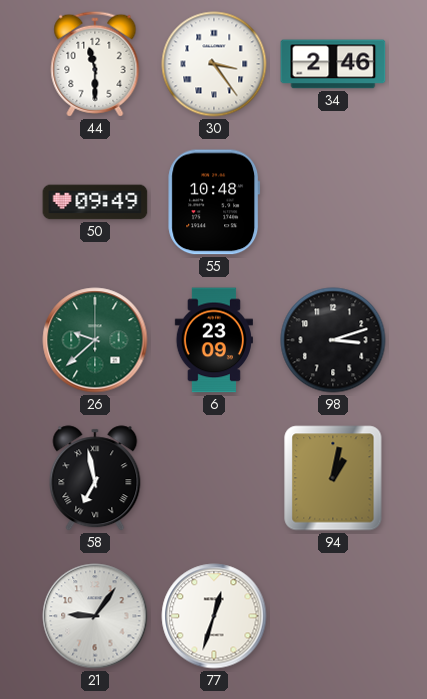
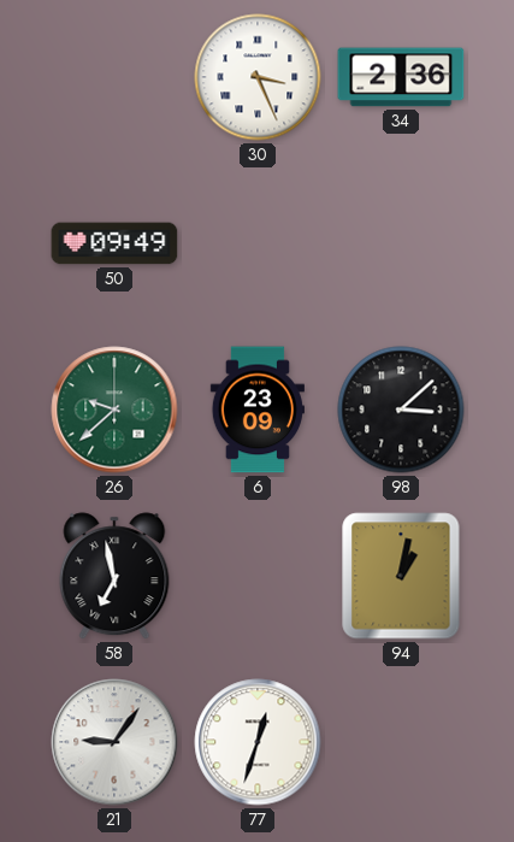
44: 11:30 -> none
30: 3:24 -> 3:26
34: 2:46 -> 2:36
55: 10:48 -> none
98: 3:12 -> 3:08
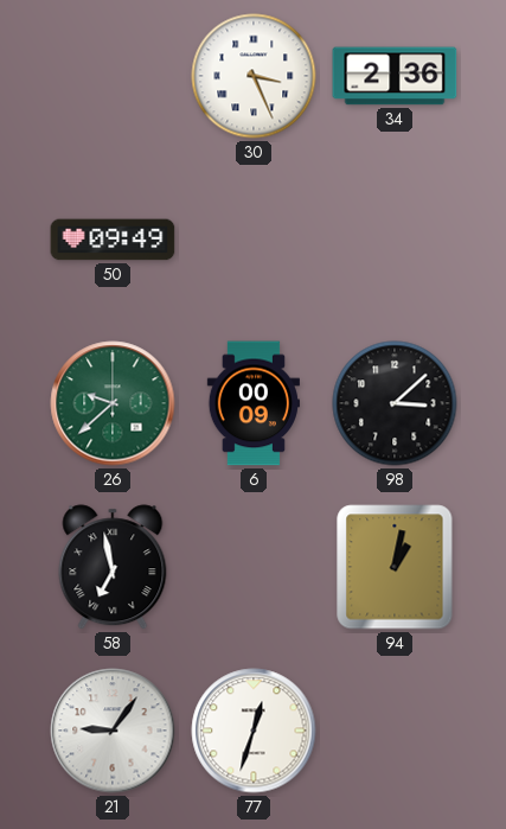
6: 23:09 -> 00:09
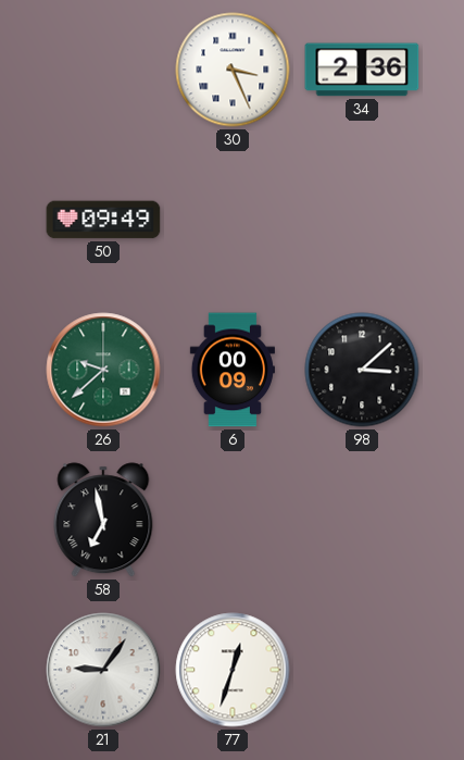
94: 1:02 -> none
